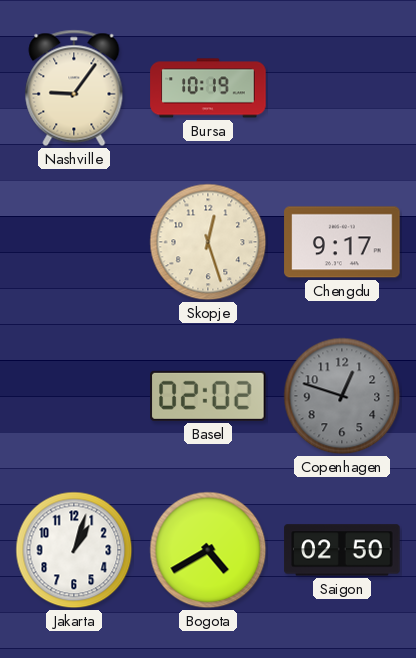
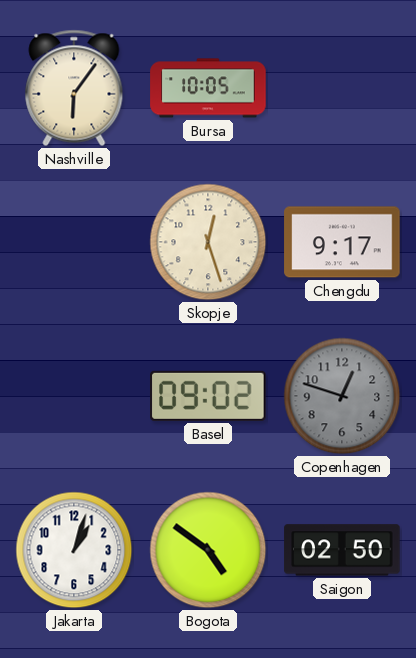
Nashville: 9:06 -> 6:06
Bursa: 10:19 -> 10:05
Basel: 02:02 -> 09:02
Bogota: 4:40 -> 4:51
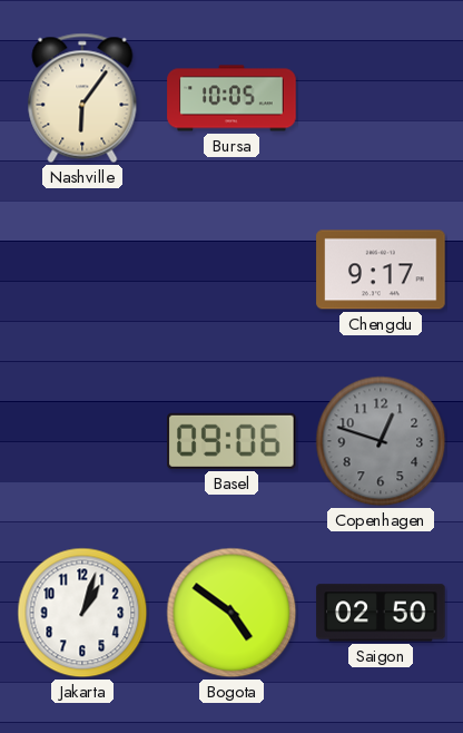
Skopje: 12:27 -> none
Basel: 09:02 -> 09:06
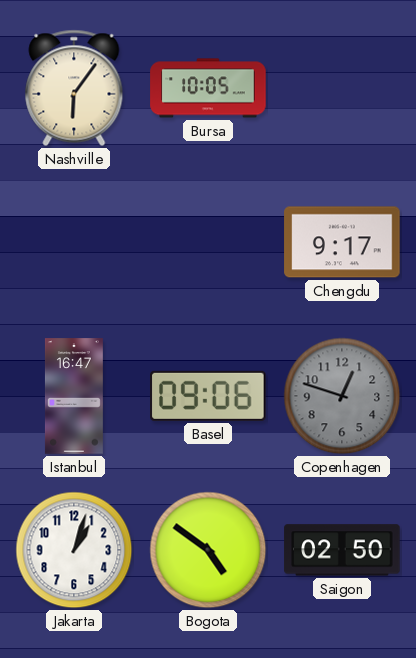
Istanbul: none -> 16:47
